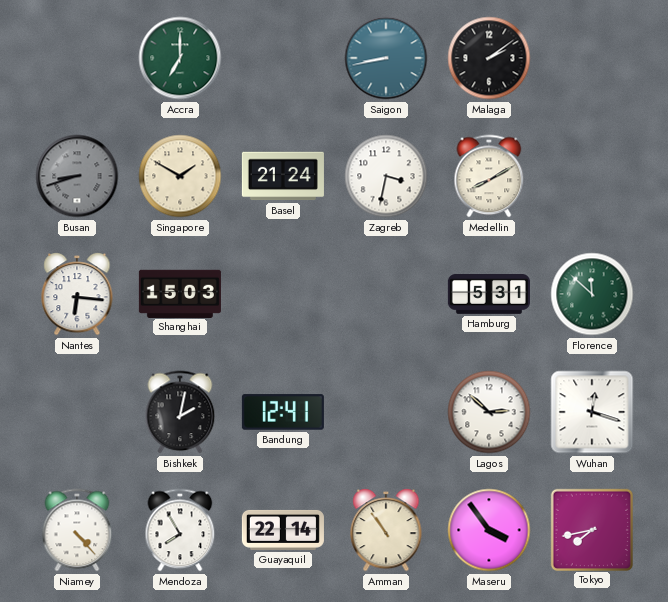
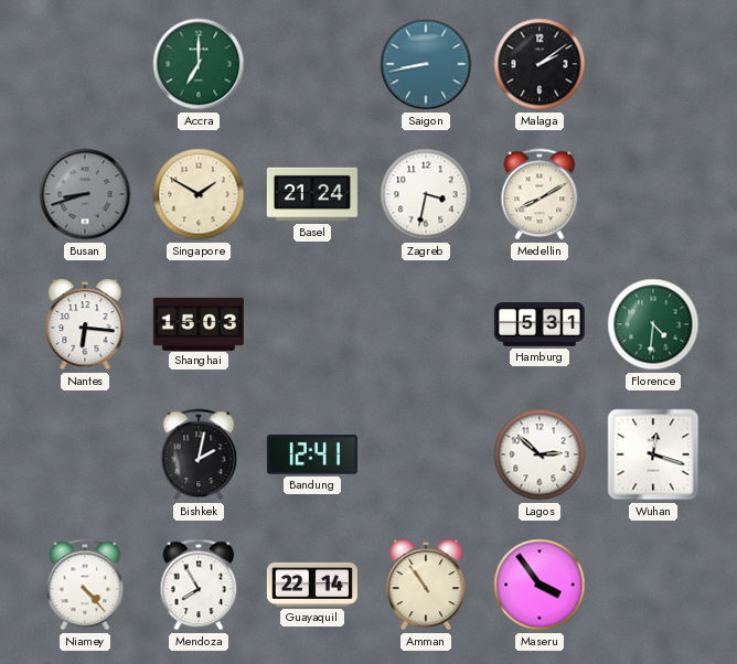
Florence: 11:52 -> 4:31
Tokyo: 7:43 -> none
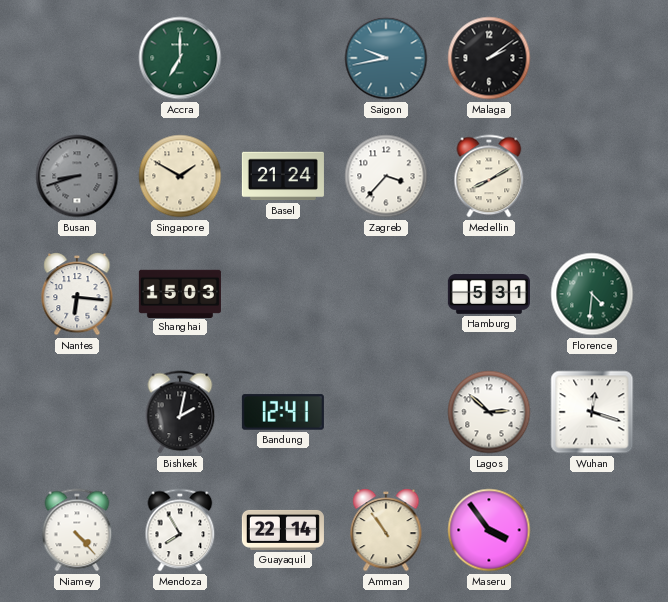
Saigon: 8:43 -> 9:43
Zagreb: 3:32 -> 3:37
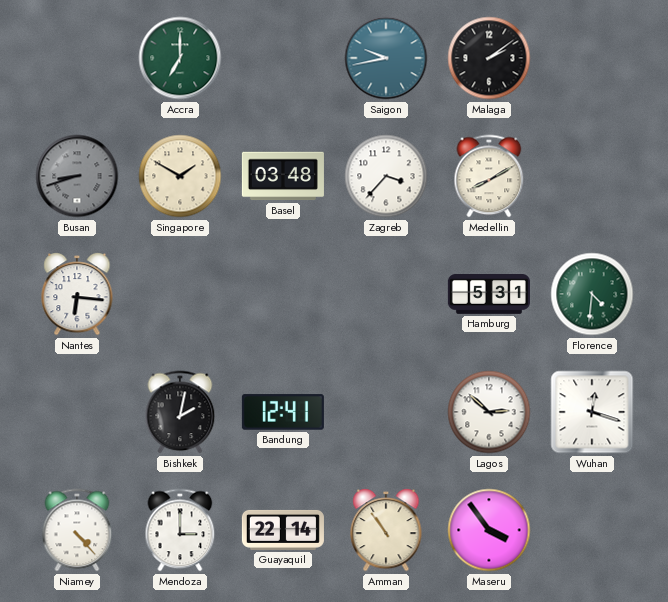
Basel: 21:24 -> 03:48
Shanghai: 15:03 -> none
Mendoza: 7:55 -> 3:00
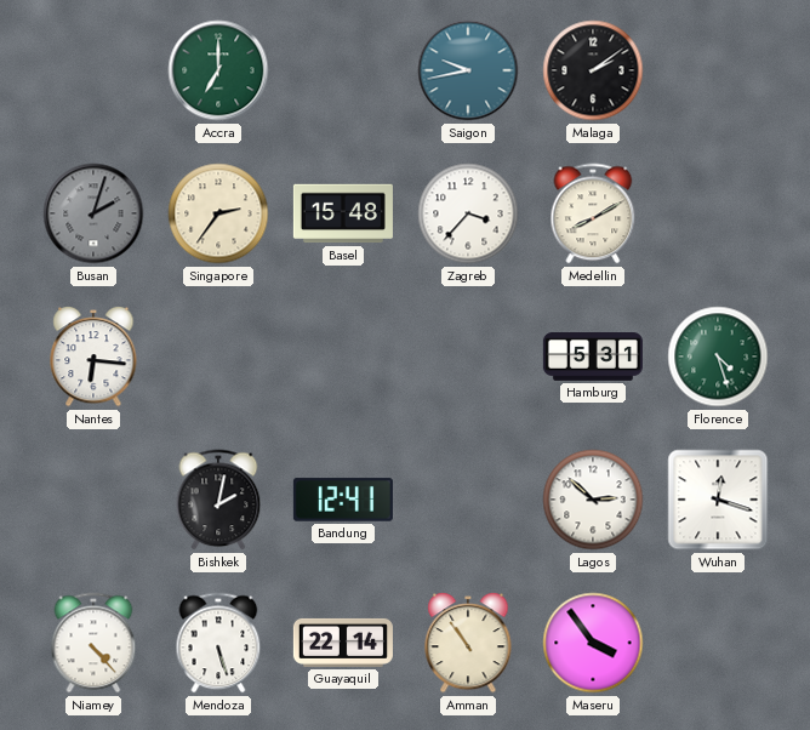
Busan: 8:42 -> 2:03
Singapore: 1:50 -> 2:36
Basel: 03:48 -> 15:48
Florence: 4:31 -> 4:27
Mendoza: 3:00 -> 5:27
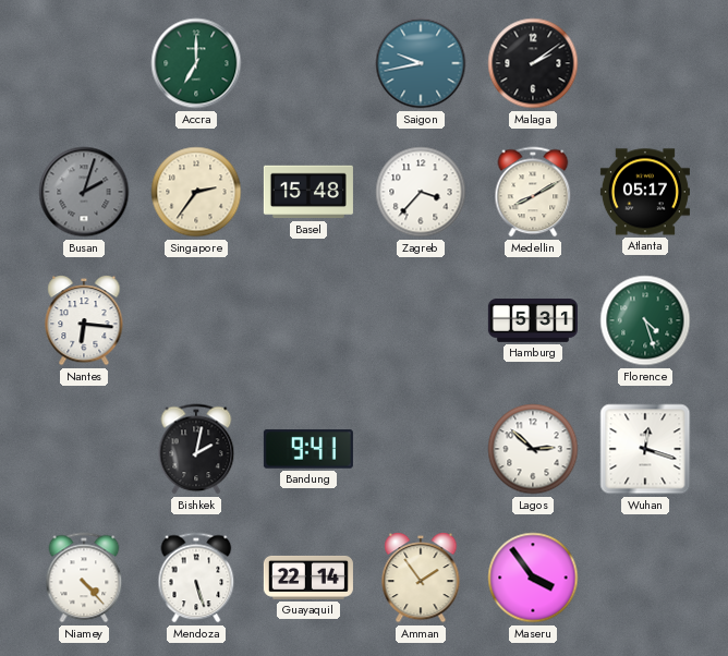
Atlanta: none -> 05:17
Bandung: 12:41 -> 9:41
Amman: 10:54 -> 1:54
